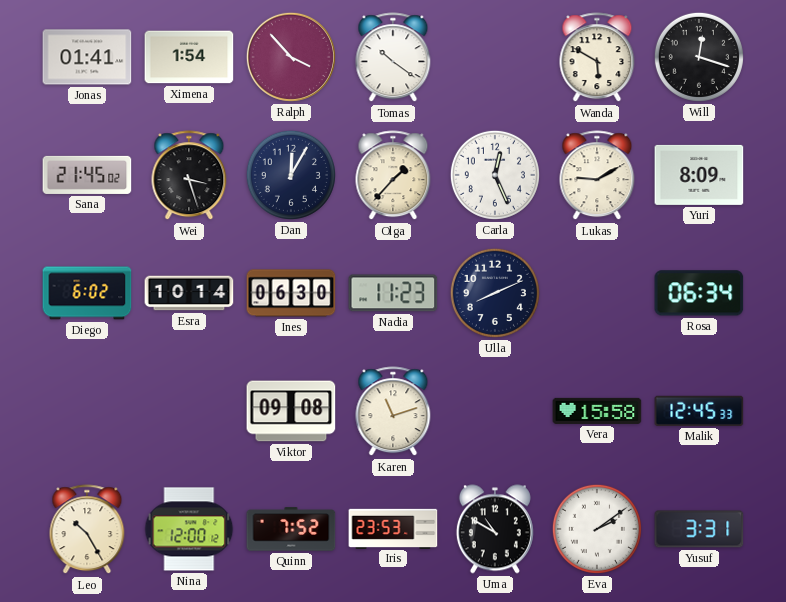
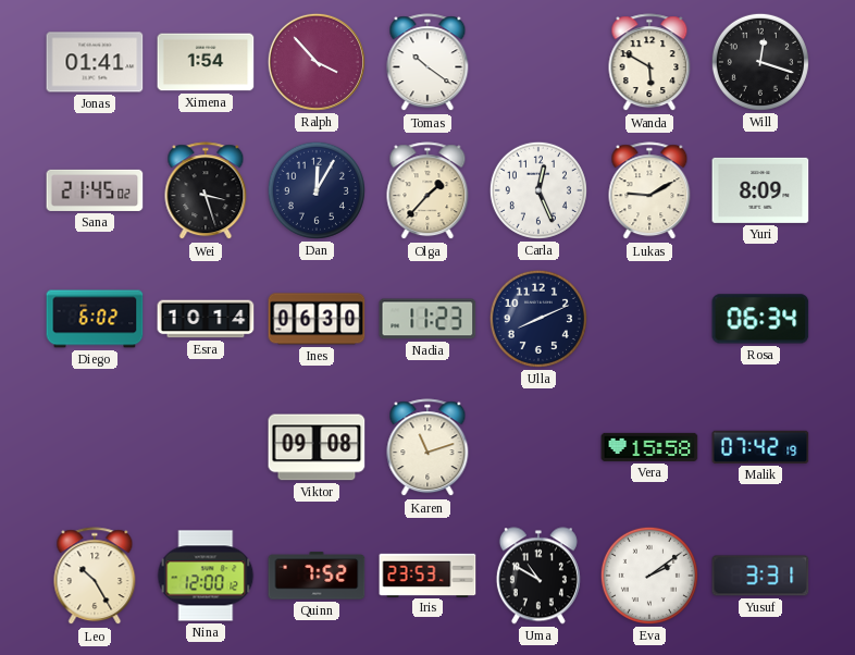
Malik: 12:45 -> 07:42
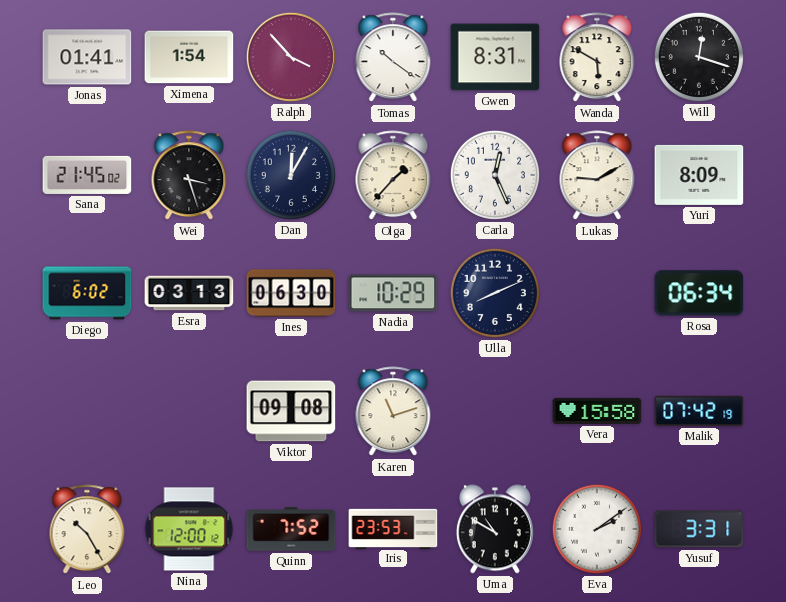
Gwen: none -> 8:31
Esra: 10:14 -> 03:13
Nadia: 11:23 -> 10:29
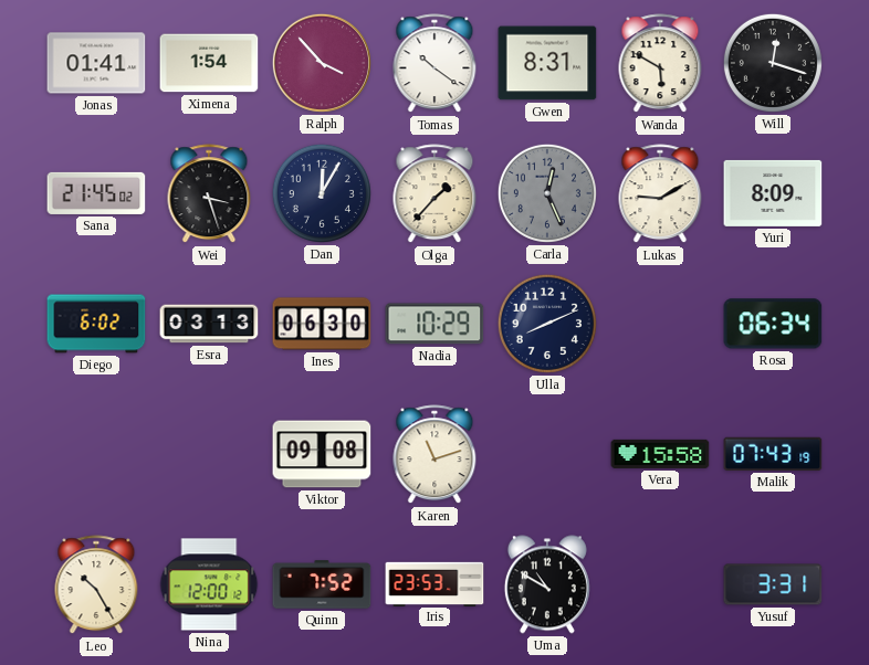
Carla dial: white -> grey
Malik: 07:42 -> 07:43
Eva: 2:09 -> none
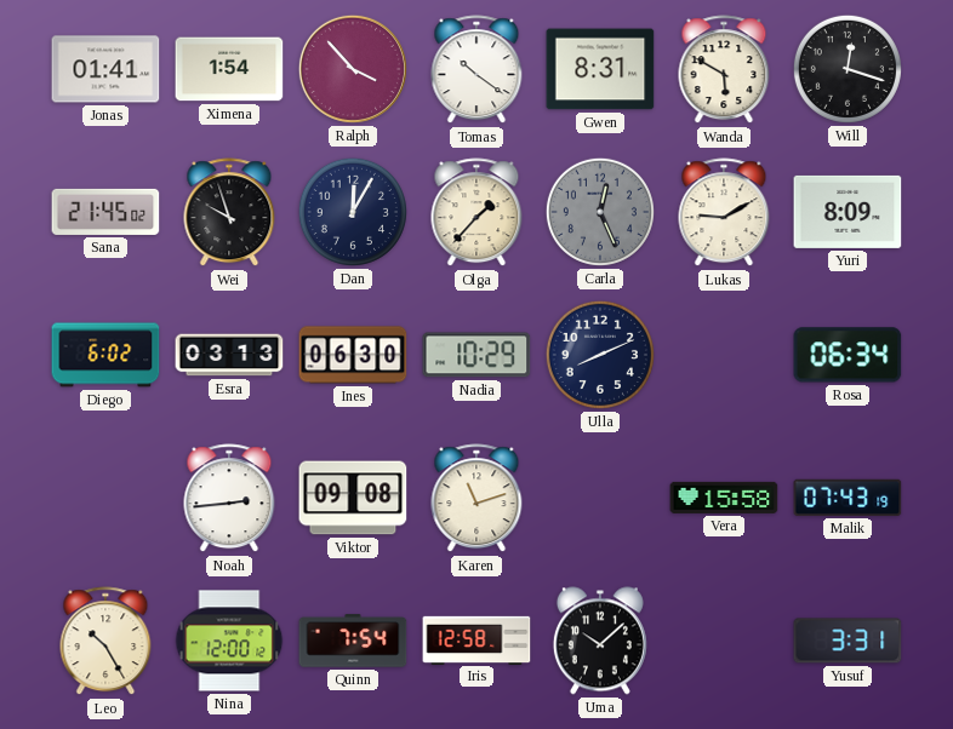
Wei: 3:27 -> 9:57
Noah: none -> 2:44
Quinn: 7:52 -> 7:54
Iris: 23:53 -> 12:58
Uma: 10:50 -> 10:08
